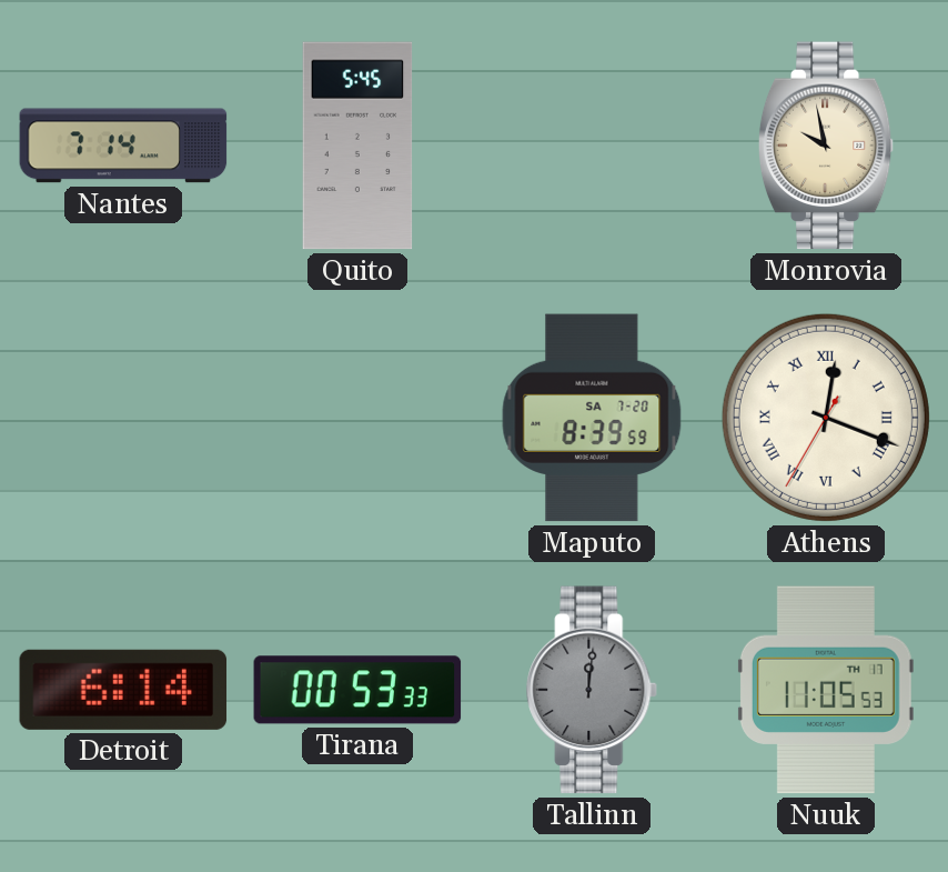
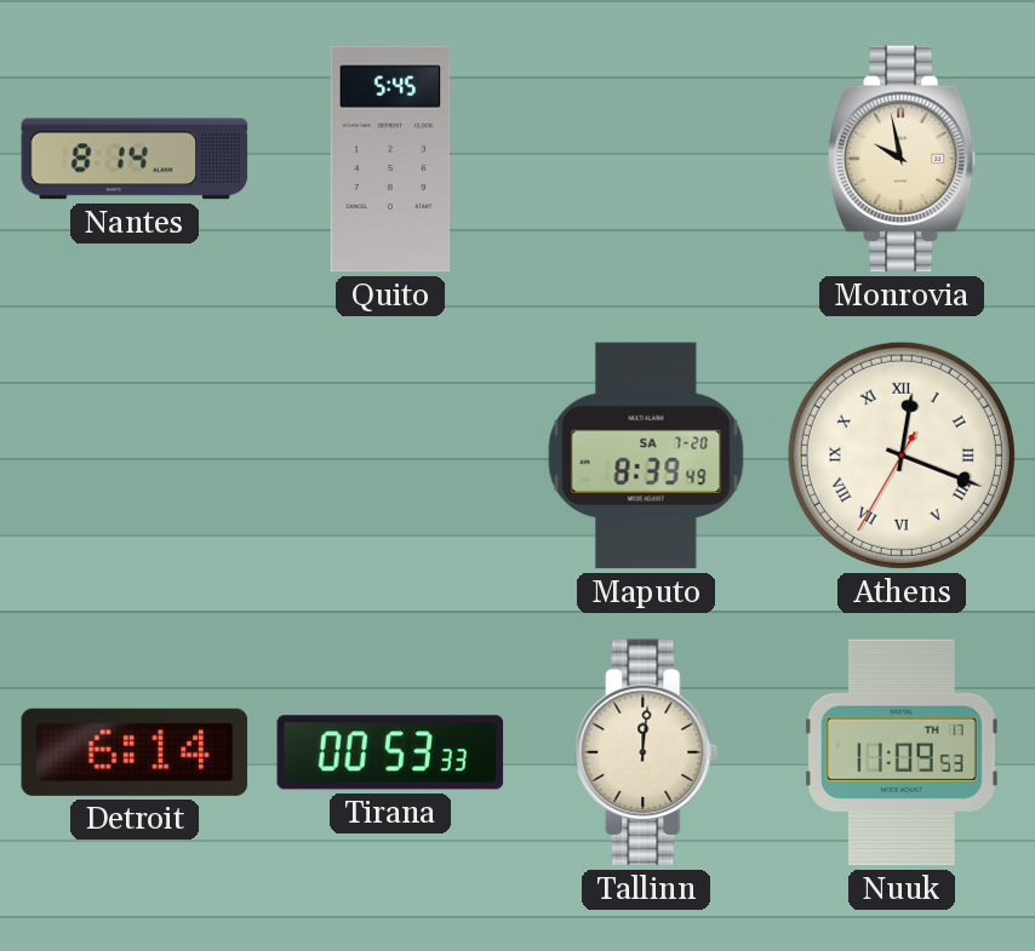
Nantes: 7:14 -> 8:14
Maputo: 8:39:59 -> 8:39:49
Tallinn dial: grey -> cream
Nuuk: 11:05 -> 11:09
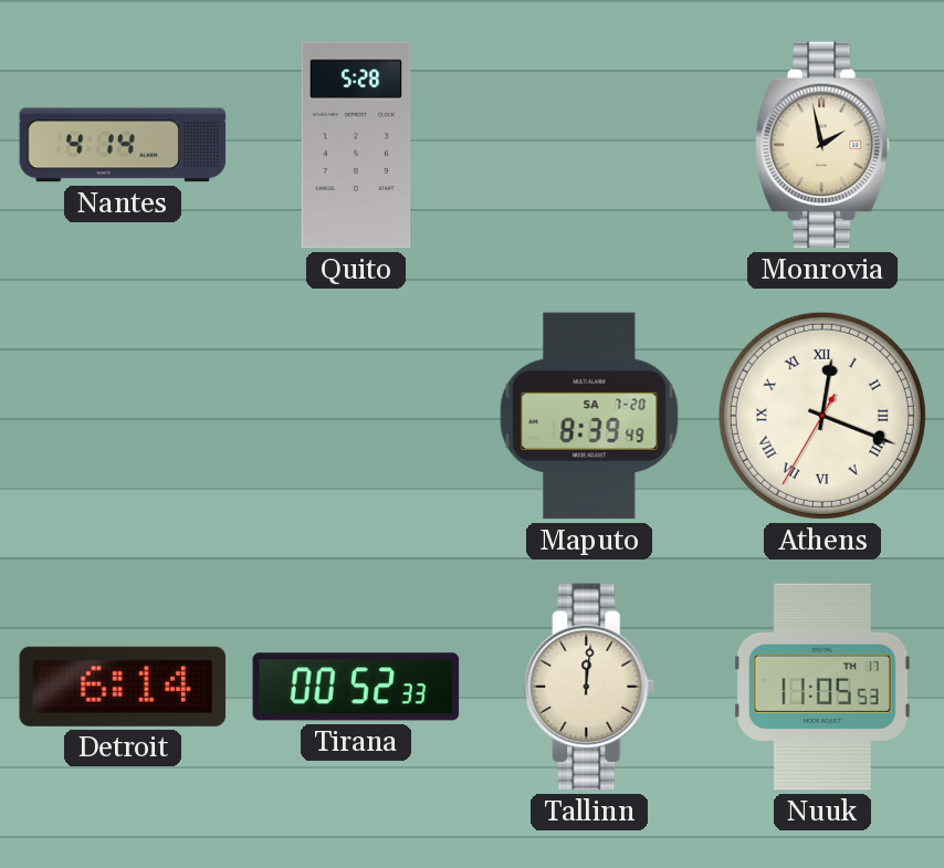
Nantes: 8:14 -> 4:14
Quito: 5:45 -> 5:28
Monrovia: 9:58 -> 1:58
Tirana: 00:53 -> 00:52
Nuuk: 11:09 -> 11:05
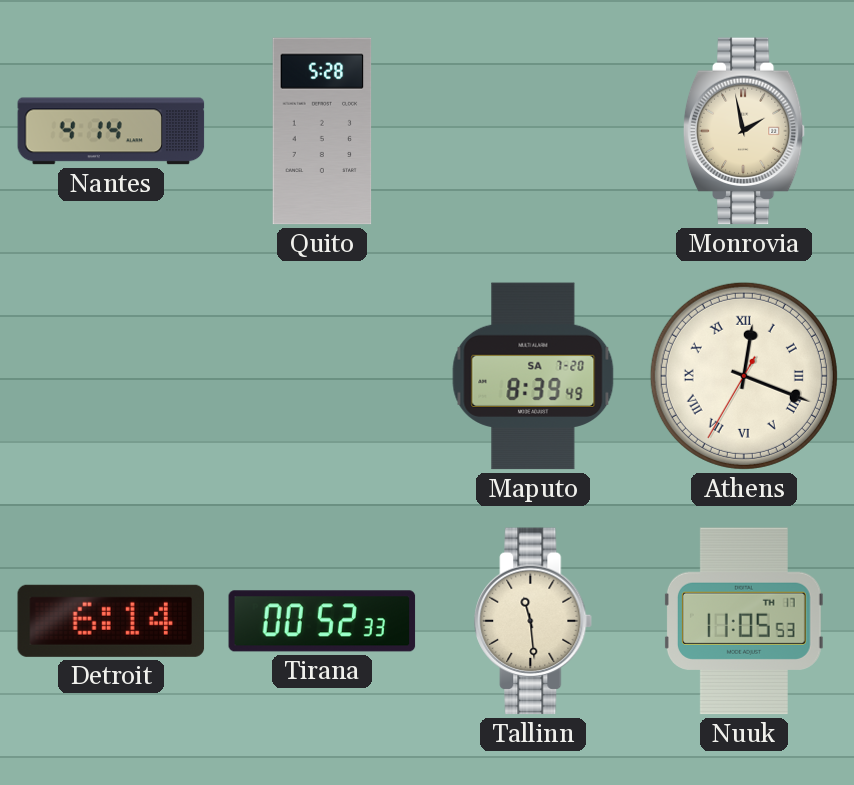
Tallinn: 12:01 -> 11:29
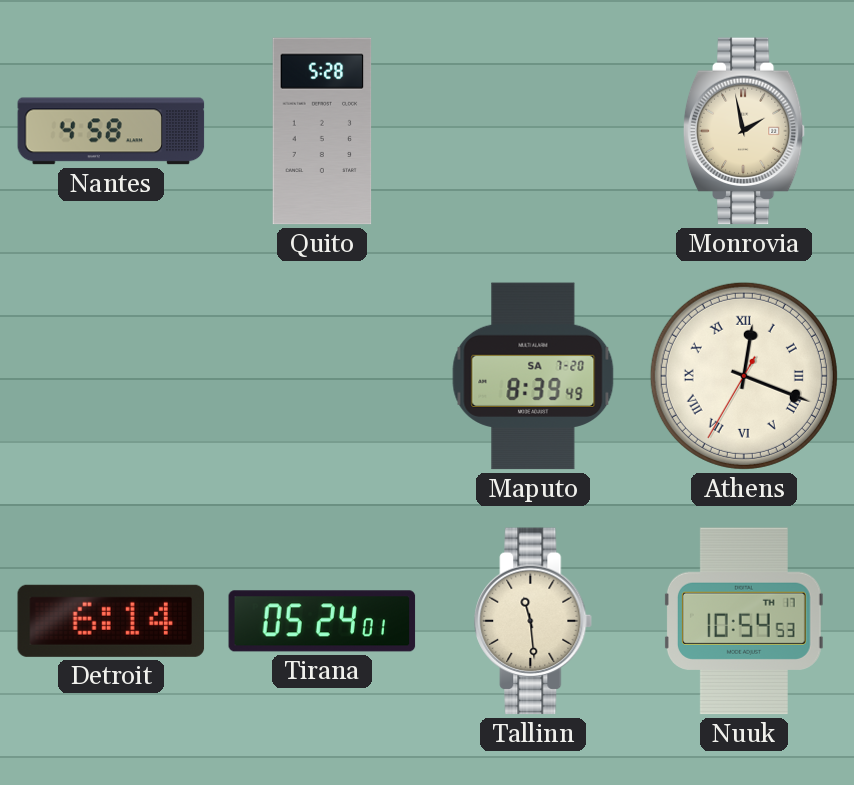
Nantes: 4:14 -> 4:58
Tirana: 00:52 -> 05:24
Nuuk: 11:05 -> 10:54
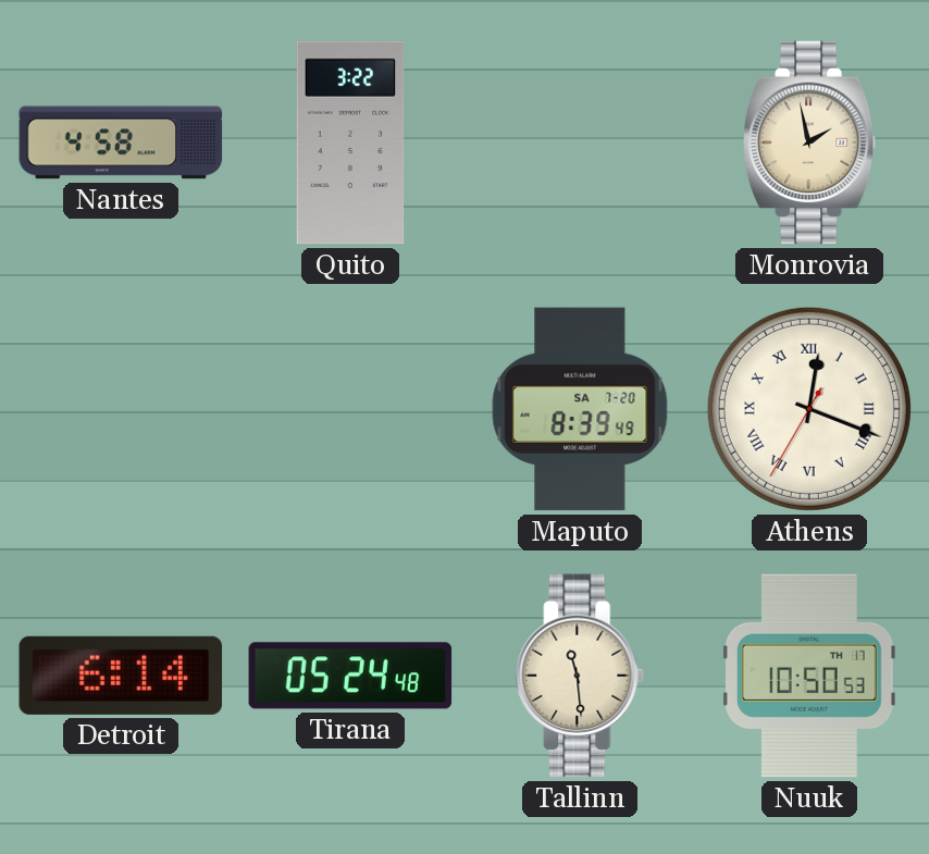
Quito: 5:28 -> 3:22
Tirana: 05:24:01 -> 05:24:48
Nuuk: 10:54 -> 10:50
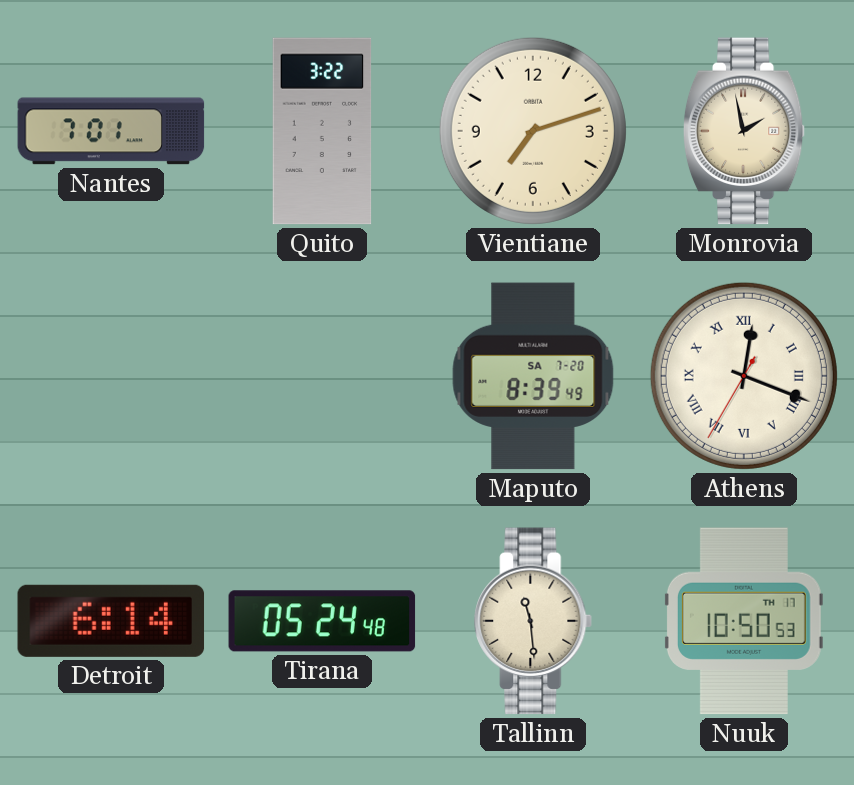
Nantes: 4:58 -> 7:01
Vientiane: none -> 7:12
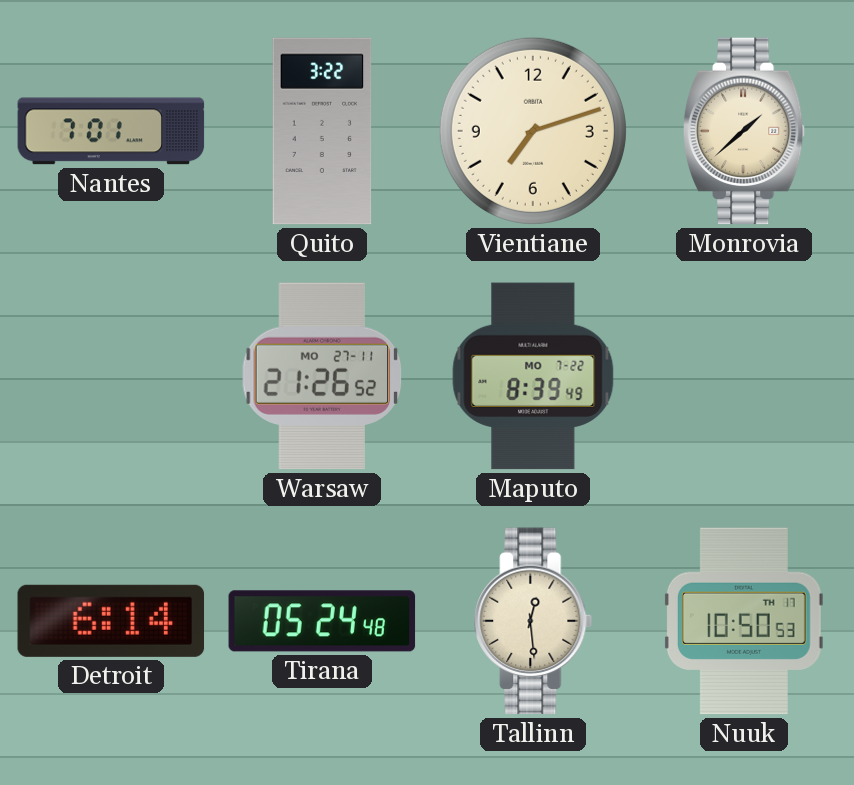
Monrovia: 1:58 -> 1:38
Warsaw: none -> 21:26
Maputo date: SA 7-20 -> MO 7-22
Athens: 12:18 -> none
Tallinn: 11:29 -> 12:29
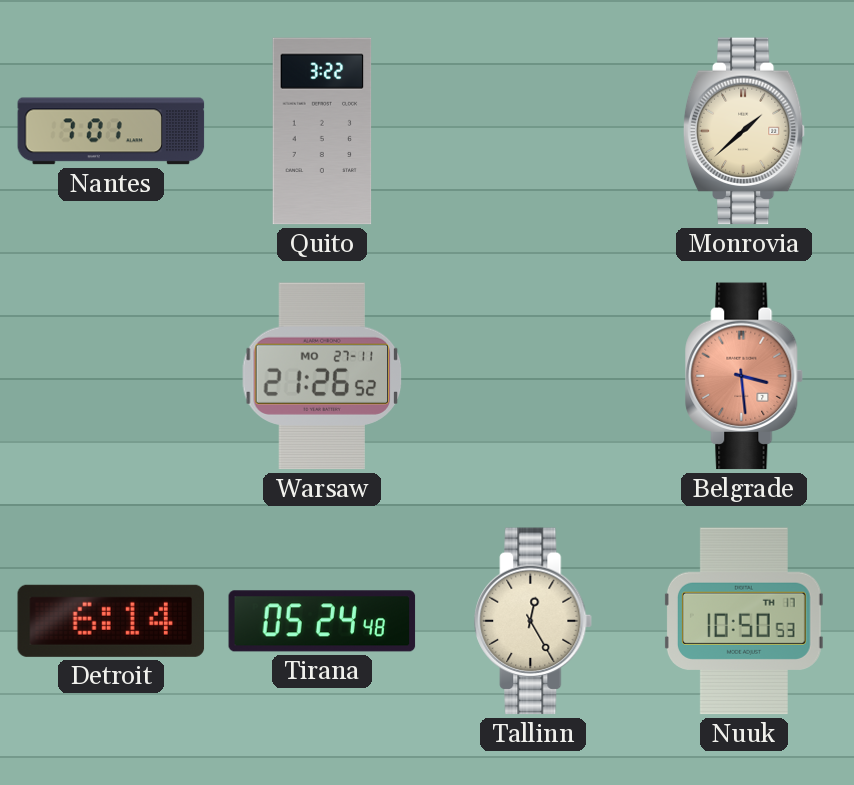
Vientiane: 7:12 -> none
Maputo: 8:39 -> none
Belgrade: none -> 3:29
Tallinn: 12:29 -> 12:25
